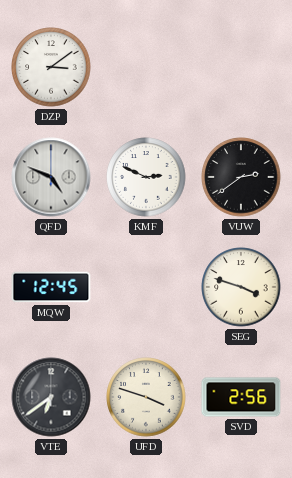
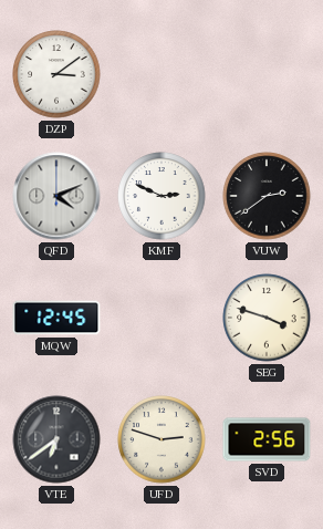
QFD: 4:49 -> 4:11
UFD: 3:48 -> 2:48
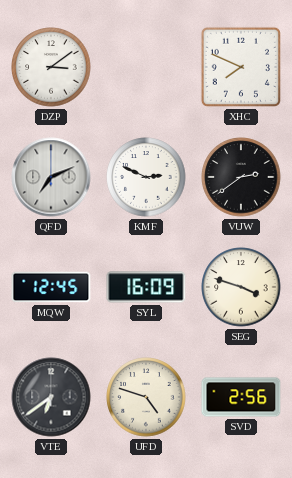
XHC: none -> 7:49
QFD: 4:11 -> 7:11
SYL: none -> 16:09
UFD: 2:48 -> 4:48
